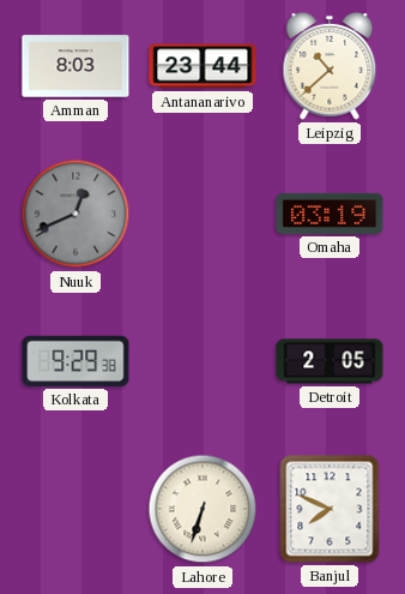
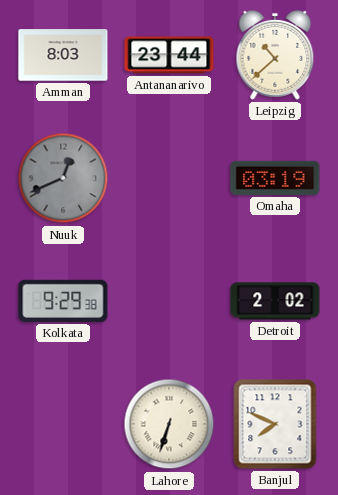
Detroit: 2:05 -> 2:02
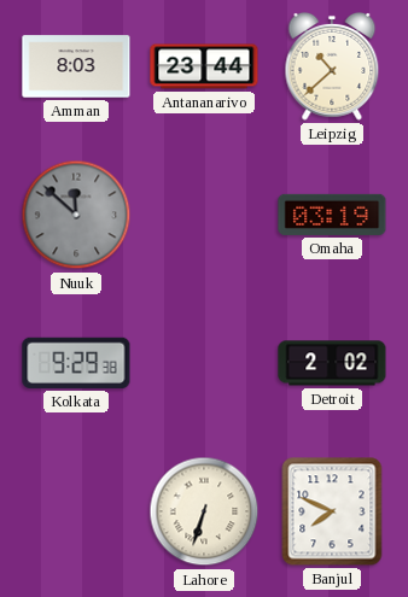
Nuuk: 12:41 -> 11:52
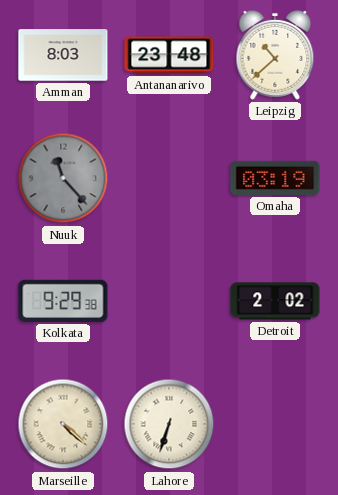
Antananarivo: 23:44 -> 23:48
Nuuk: 11:52 -> 11:23
Marseille: none -> 4:22
Banjul: 7:49 -> none
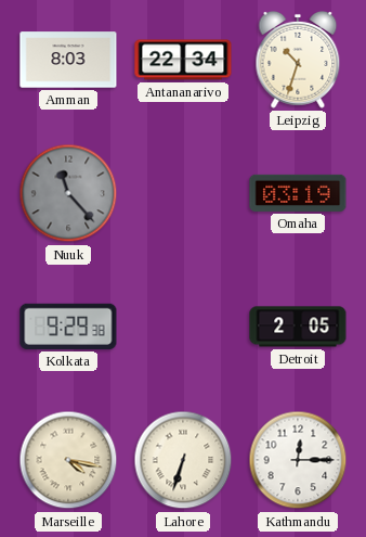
Antananarivo: 23:48 -> 22:34
Leipzig: 10:38 -> 10:33
Detroit: 2:02 -> 2:05
Marseille: 4:22 -> 4:17
Kathmandu: none -> 12:15
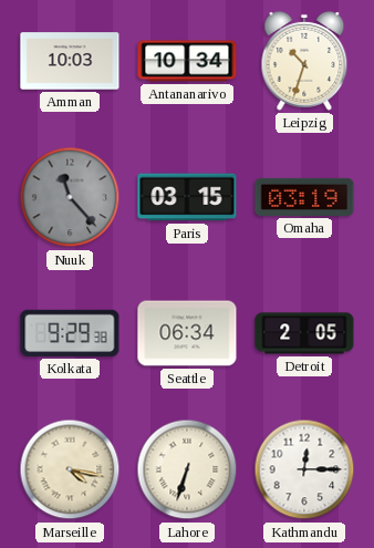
Amman: 8:03 -> 10:03
Antananarivo: 22:34 -> 10:34
Paris: none -> 03:15
Seattle: none -> 06:34
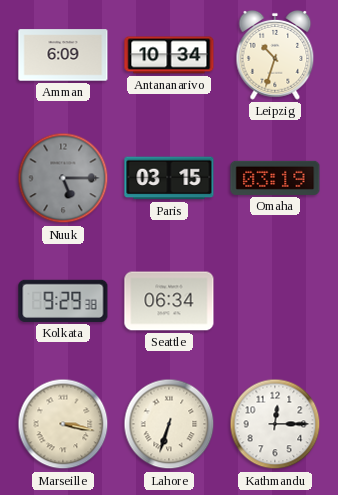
Amman: 10:03 -> 6:09
Nuuk: 11:23 -> 5:15
Detroit: 2:05 -> none
Marseille: 4:17 -> 3:17
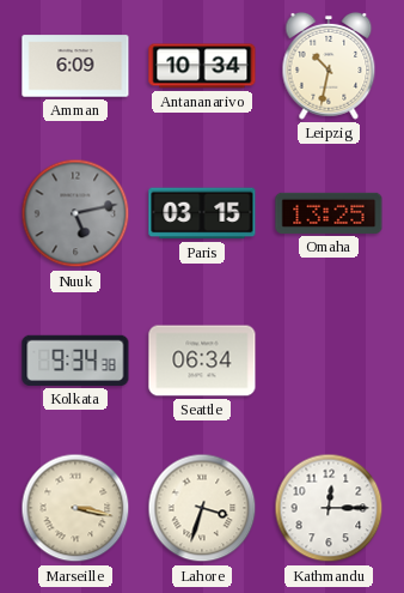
Leipzig: 10:33 -> 10:32
Nuuk: 5:15 -> 5:13
Omaha: 03:19 -> 13:25
Kolkata: 9:29 -> 9:34
Lahore: 6:33 -> 3:33
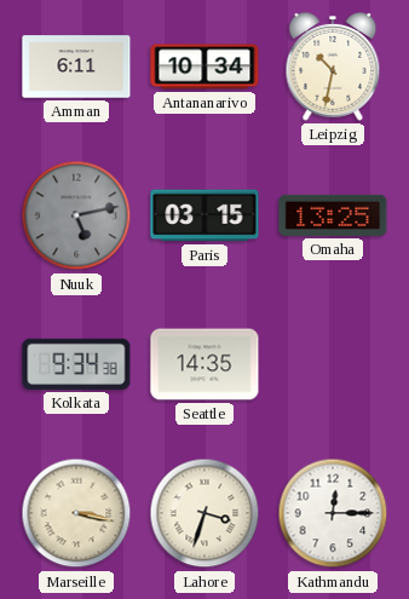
Amman: 6:09 -> 6:11
Seattle: 06:34 -> 14:35
